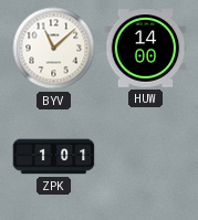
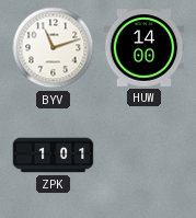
BYV: 11:08 -> 11:12
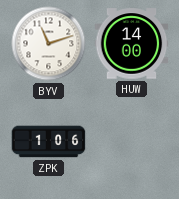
ZPK: 1:01 -> 1:06
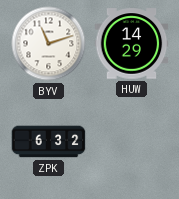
HUW: 14:00 -> 14:29
ZPK: 1:06 -> 6:32
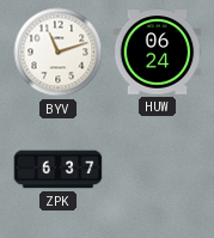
HUW: 14:29 -> 06:24
ZPK: 6:32 -> 6:37
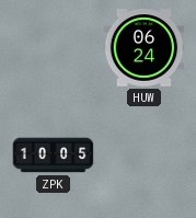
BYV: 11:12 -> none
ZPK: 6:37 -> 10:05
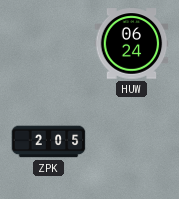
ZPK: 10:05 -> 2:05
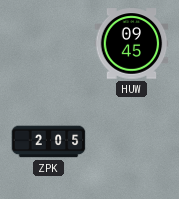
HUW: 06:24 -> 09:45
